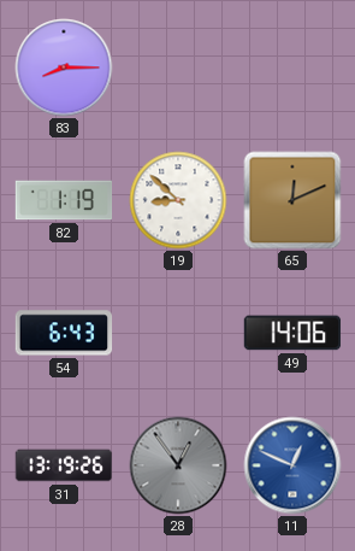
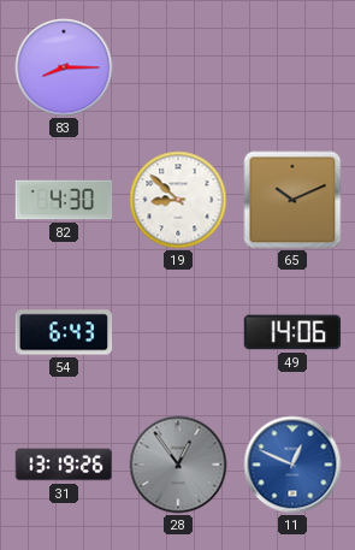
82: 1:19 -> 4:30
65: 12:11 -> 10:11
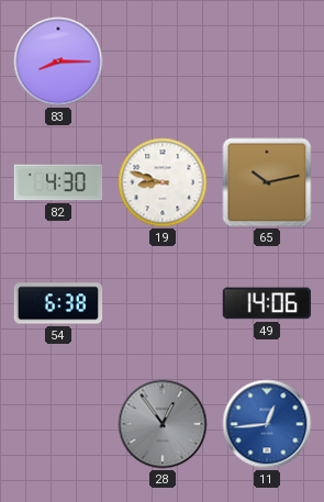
19: 8:52 -> 8:48
65: 10:11 -> 10:13
54: 6:43 -> 6:38
31: 13:19 -> none
11: 12:49 -> 12:44
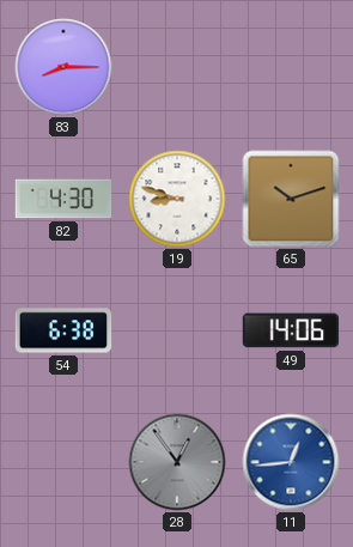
65: 10:13 -> 10:12
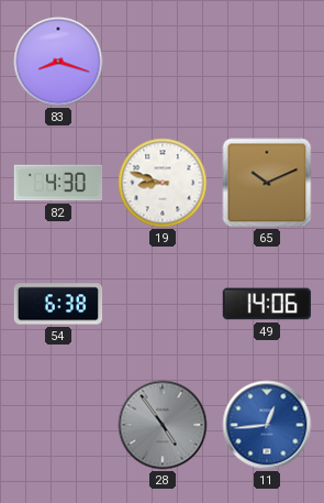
83: 8:15 -> 8:18
65: 10:12 -> 10:11
28: 12:54 -> 4:54
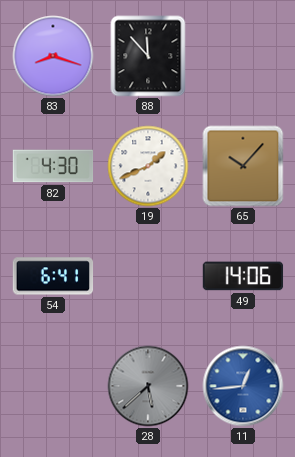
88: none -> 11:53
19: 8:48 -> 1:41
65: 10:11 -> 10:07
54: 6:38 -> 6:41
28: 4:54 -> 5:38
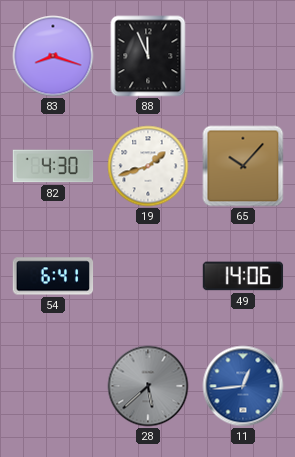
88: 11:53 -> 11:56
19: 1:41 -> 1:42
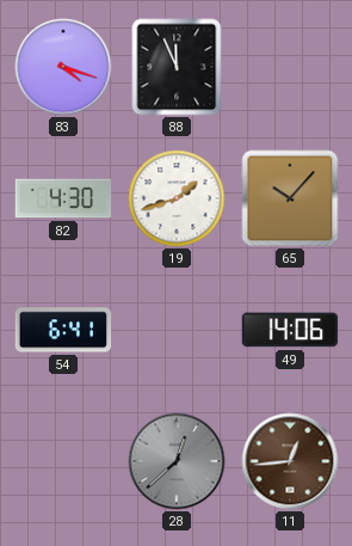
83: 8:18 -> 4:18
28: 5:38 -> 12:38
11 dial: blue -> brown
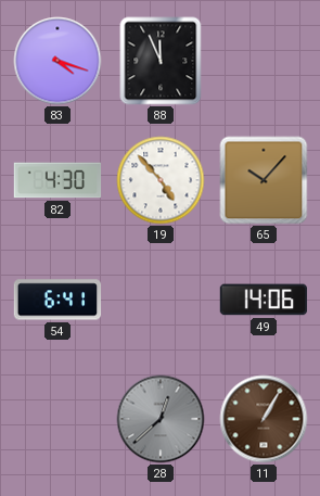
19: 1:42 -> 4:53
11: 12:44 -> 1:05
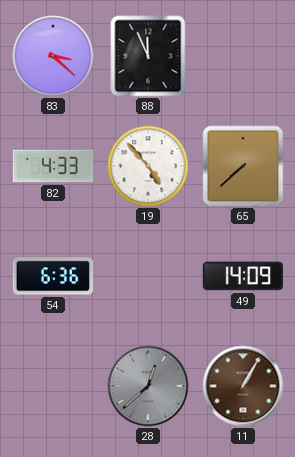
83: 4:18 -> 3:22
82: 4:30 -> 4:33
65: 10:07 -> 7:38
54: 6:41 -> 6:36
49: 14:06 -> 14:09
